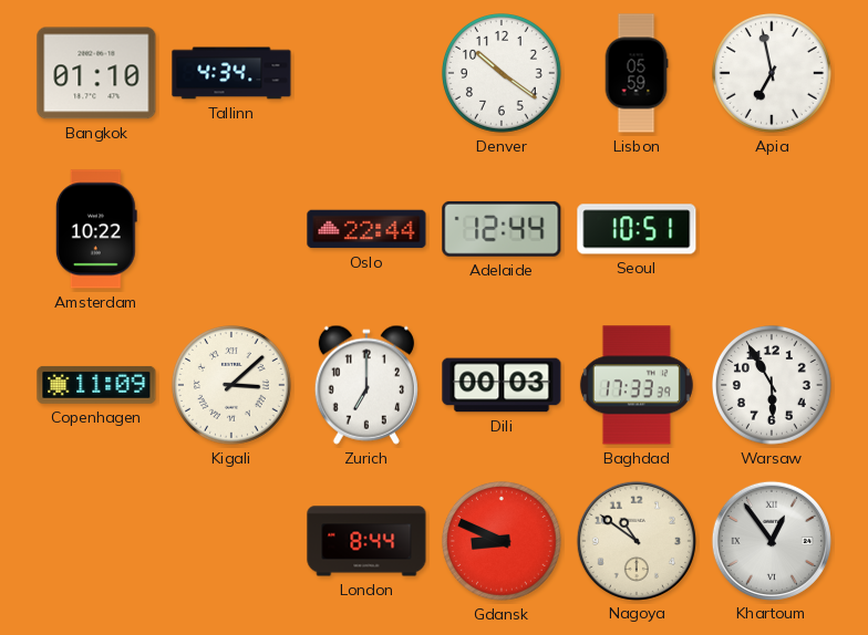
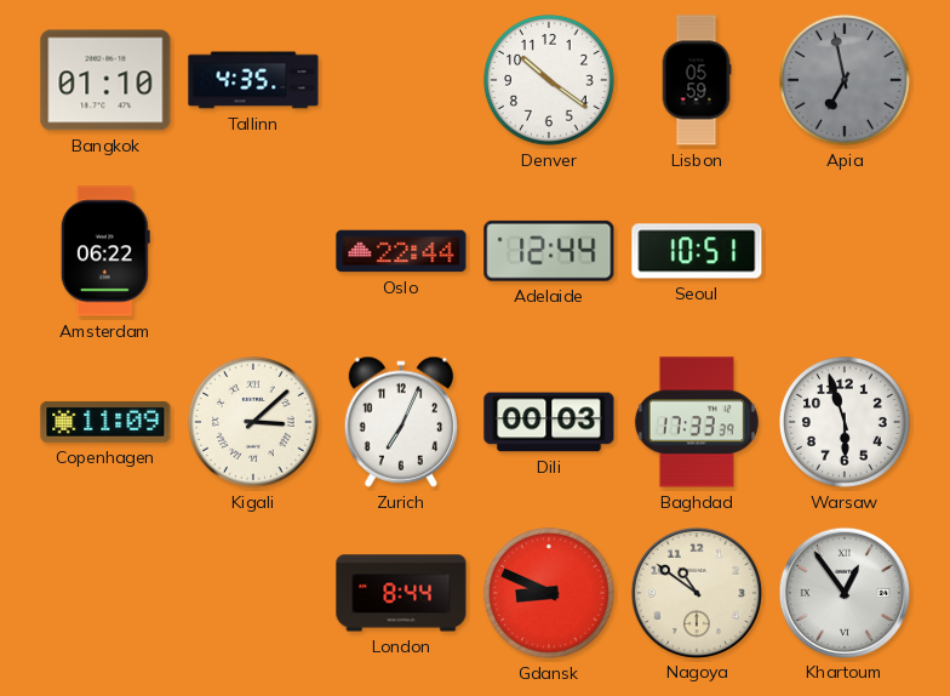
Tallinn: 4:34 -> 4:35
Apia dial: white -> grey
Amsterdam: 10:22 -> 06:22
Zurich: 7:00 -> 7:04
Warsaw: 5:55 -> 5:57
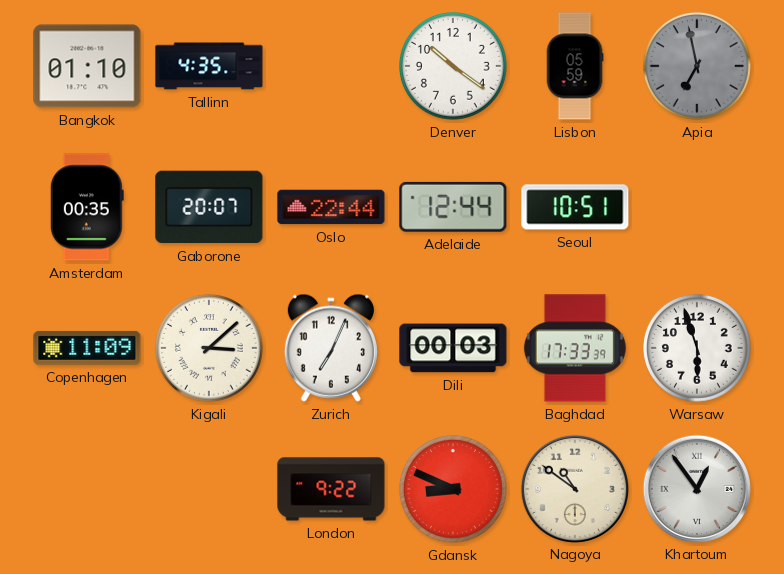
Amsterdam: 06:22 -> 00:35
Gaborone: none -> 20:07
London: 8:44 -> 9:22
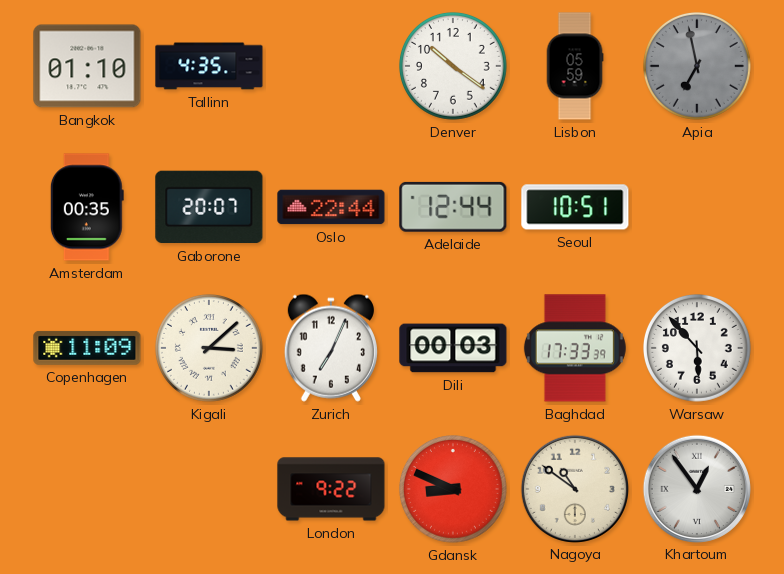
Warsaw: 5:57 -> 5:53
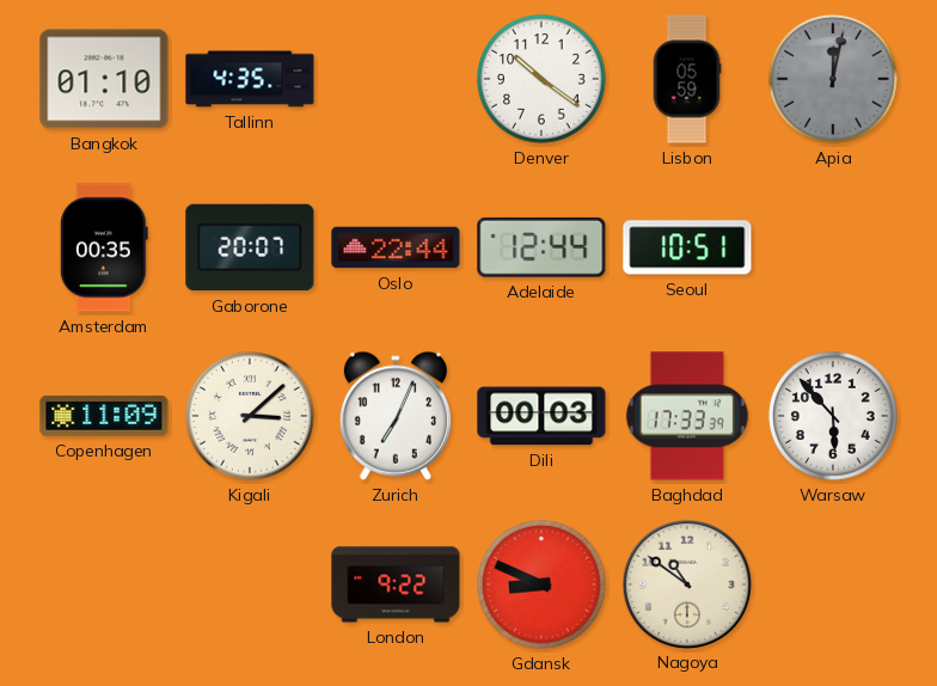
Apia: 6:58 -> 12:02
Khartoum: 12:54 -> none
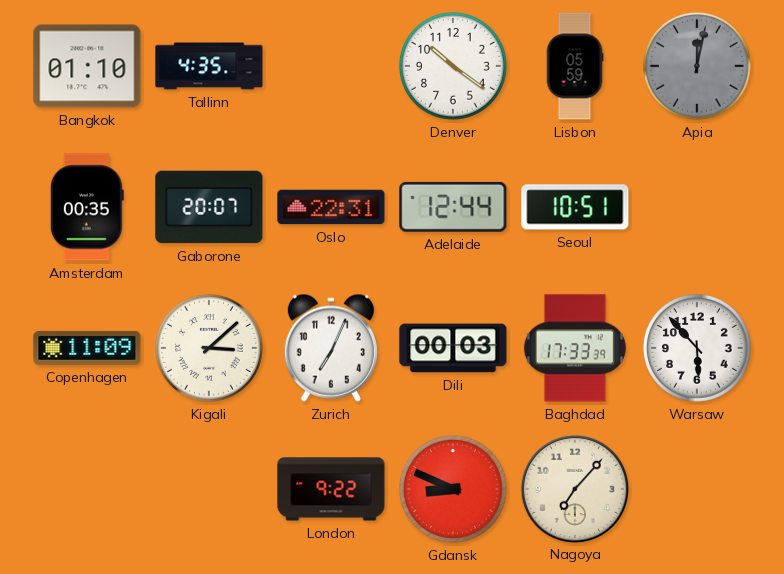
Oslo: 22:44 -> 22:31
Nagoya: 10:51 -> 7:07
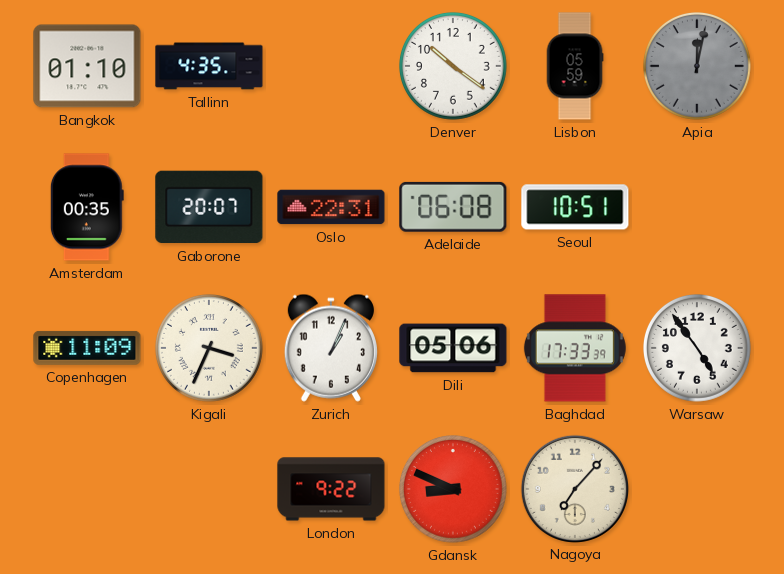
Adelaide: 12:44 -> 06:08
Kigali: 3:08 -> 3:34
Zurich: 7:04 -> 1:04
Dili: 00:03 -> 05:06
Warsaw: 5:53 -> 4:54
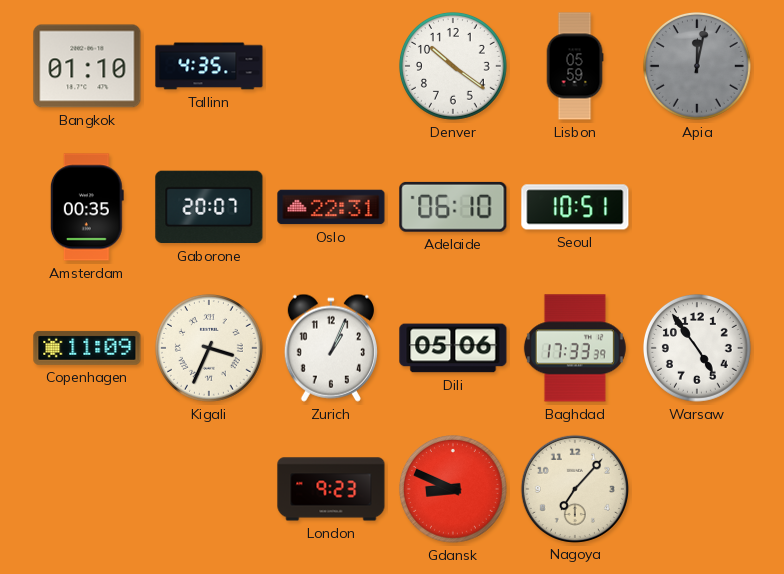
Adelaide: 06:08 -> 06:10
London: 9:22 -> 9:23
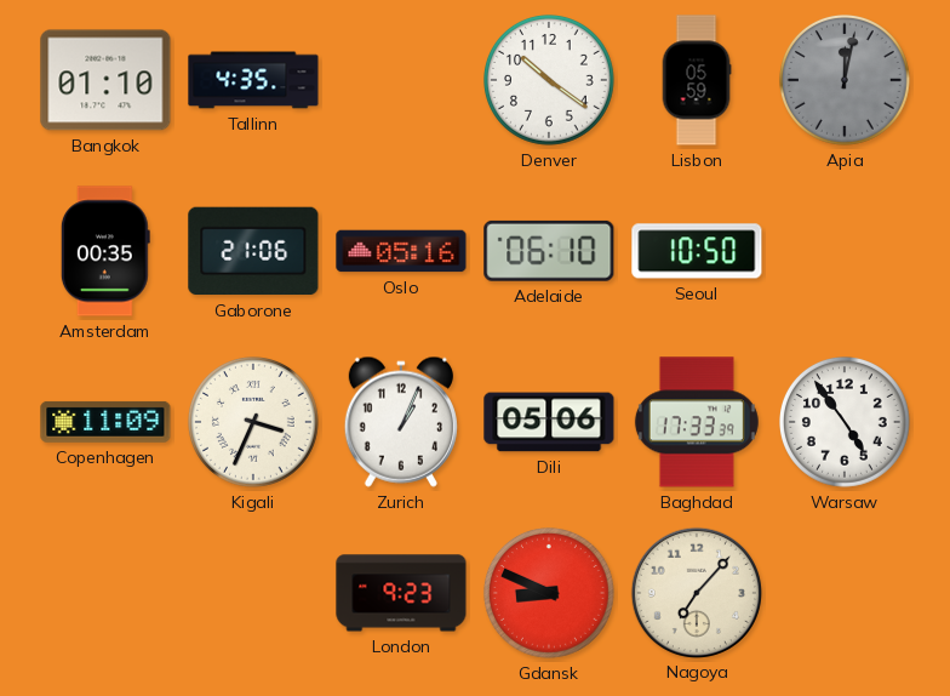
Gaborone: 20:07 -> 21:06
Oslo: 22:31 -> 05:16
Seoul: 10:51 -> 10:50
